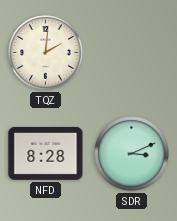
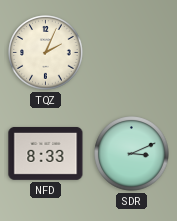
TQZ: 2:01 -> 2:04
NFD: 8:28 -> 8:33
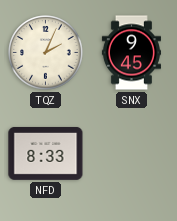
SNX: none -> 9:45
SDR: 3:11 -> none
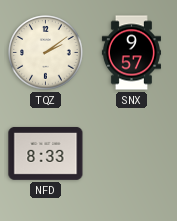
TQZ: 2:04 -> 2:09
SNX: 9:45 -> 9:57
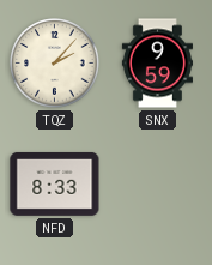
TQZ: 2:09 -> 2:07
SNX: 9:57 -> 9:59
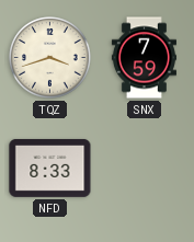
TQZ: 2:07 -> 3:42
SNX: 9:59 -> 7:59
